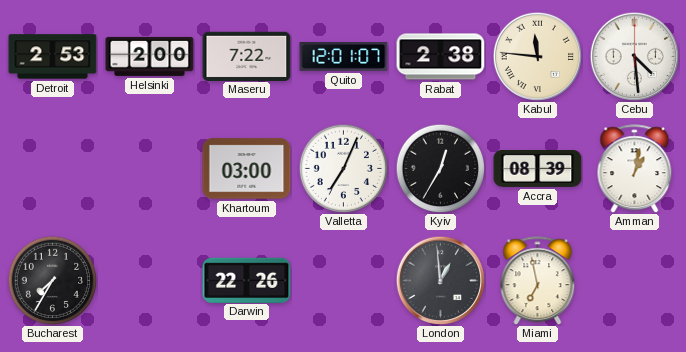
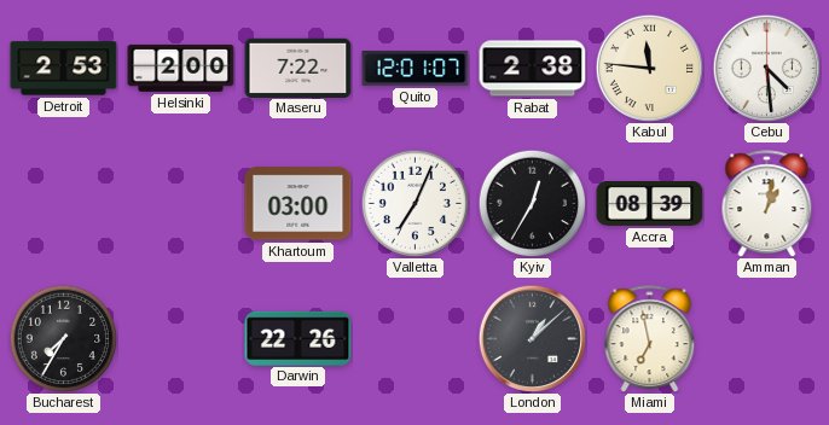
London: 12:59 -> 1:08
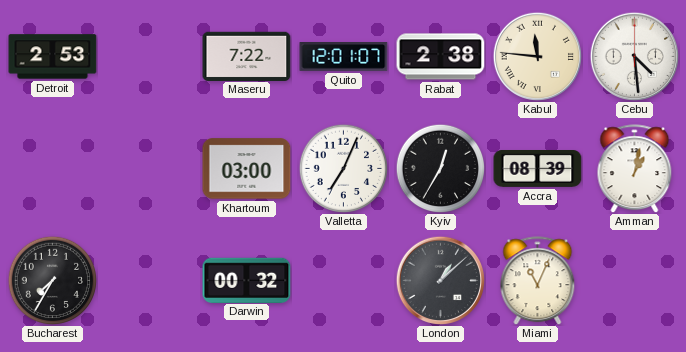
Helsinki: 2:00 -> none
Darwin: 22:26 -> 00:32
Miami: 6:58 -> 11:04
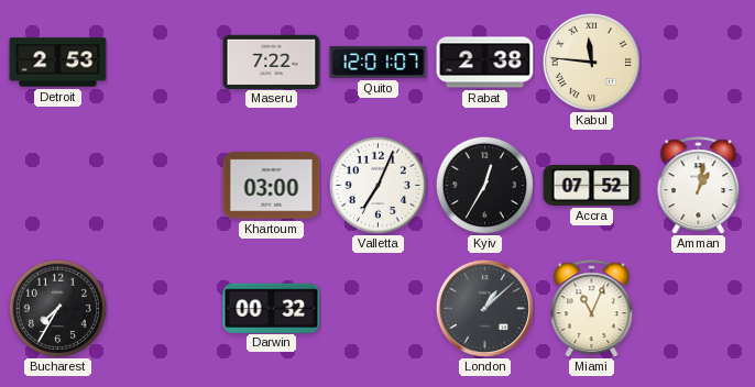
Cebu: 4:29 -> none
Accra: 08:39 -> 07:52
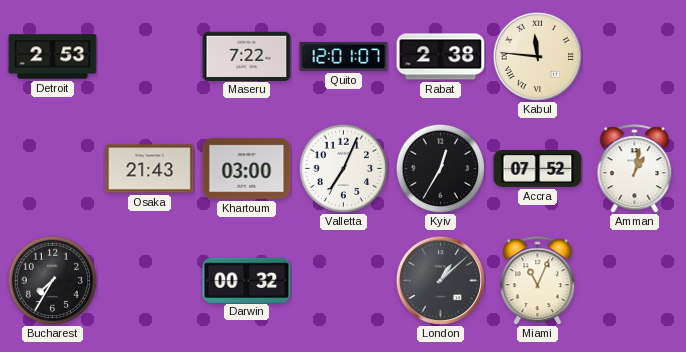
Osaka: none -> 21:43
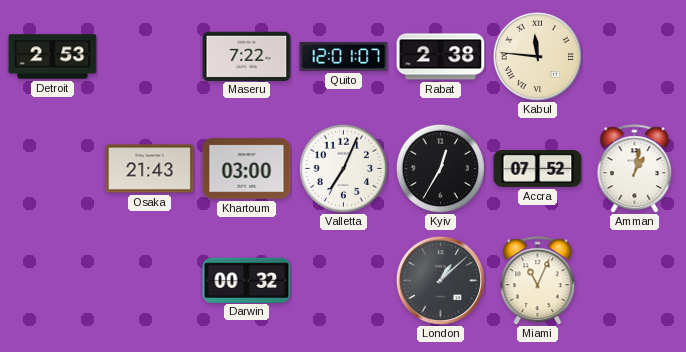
Bucharest: 7:35 -> none
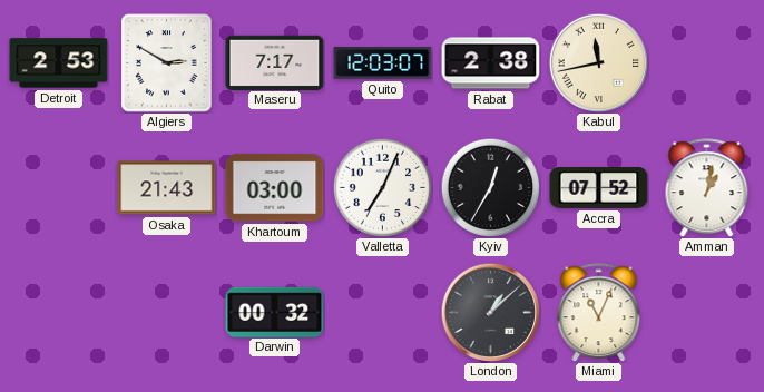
Algiers: none -> 2:50
Maseru: 7:22 -> 7:17
Quito: 12:01 -> 12:03
Kabul: 11:46 -> 11:43
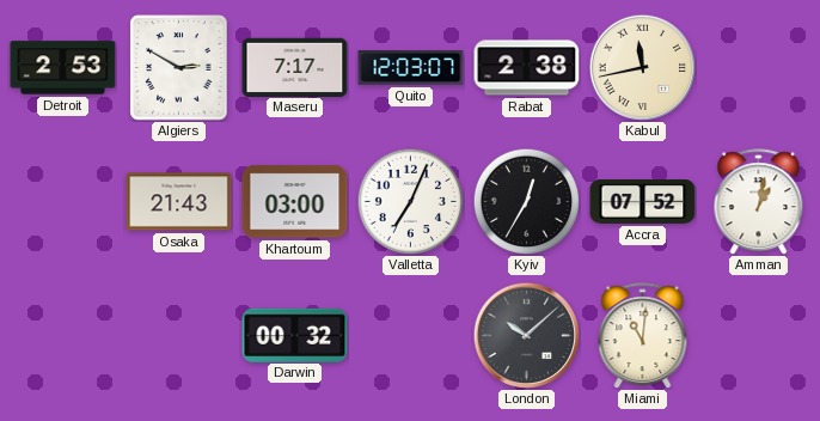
London: 1:08 -> 10:08
Miami: 11:04 -> 11:01
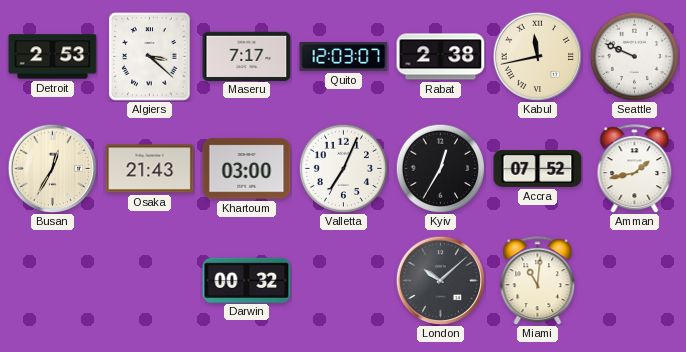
Algiers: 2:50 -> 3:22
Seattle: none -> 9:49
Busan: none -> 12:35
Amman: 1:02 -> 1:43
